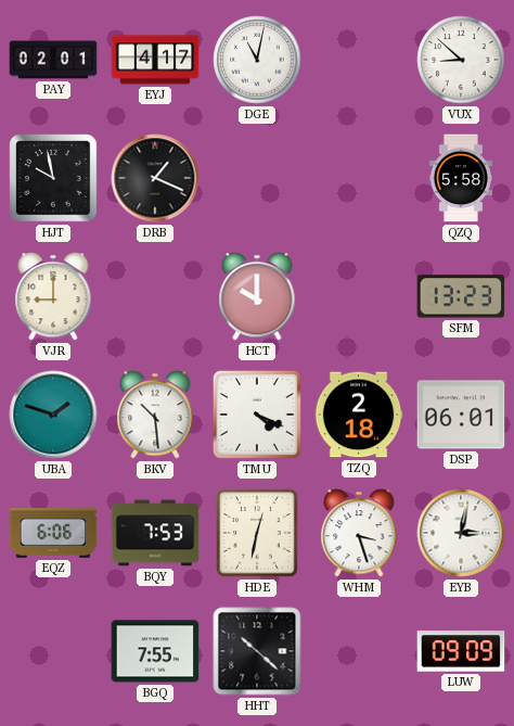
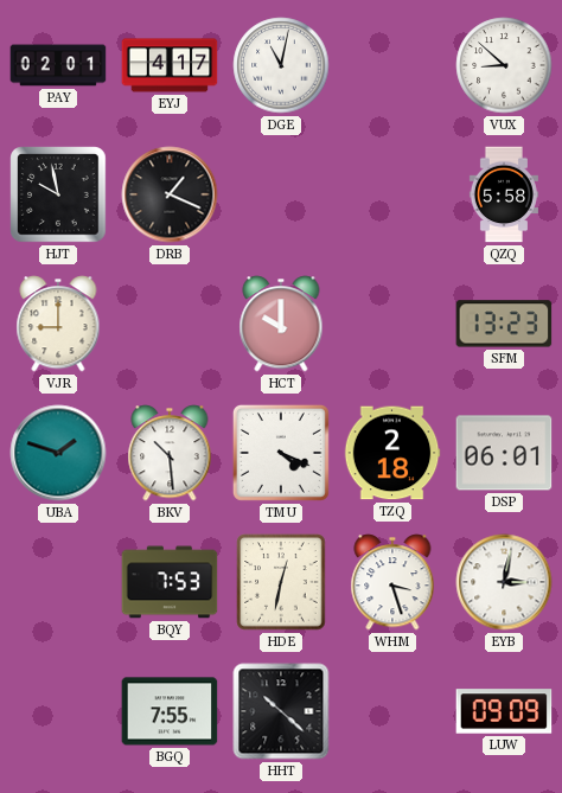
EQZ: 6:06 -> none
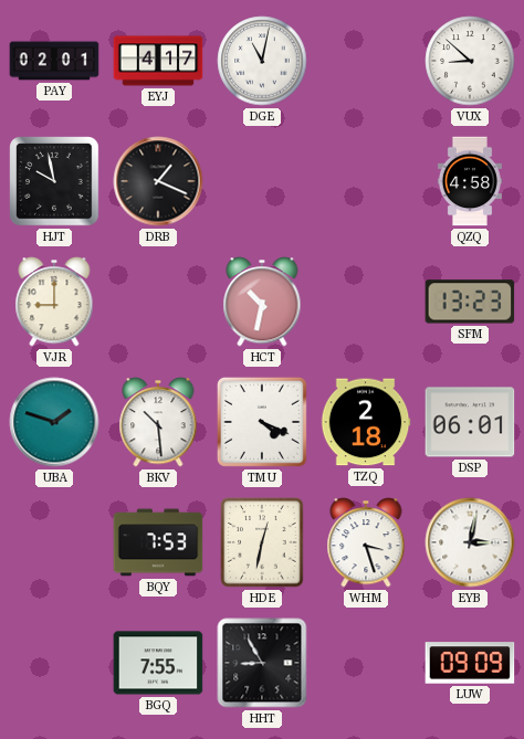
QZQ: 5:58 -> 4:58
HCT: 10:00 -> 10:32
HHT: 10:22 -> 8:55
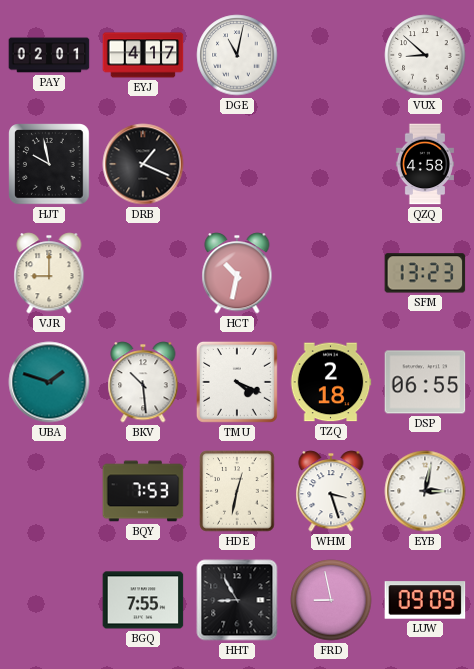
DSP: 06:01 -> 06:55
FRD: none -> 8:58
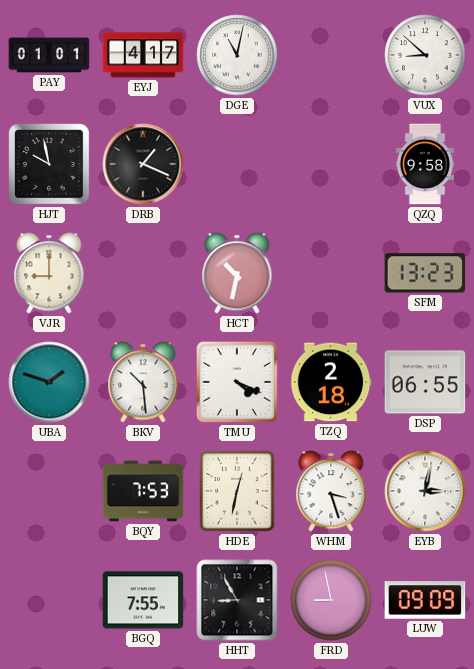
PAY: 02:01 -> 01:01
QZQ: 4:58 -> 9:58
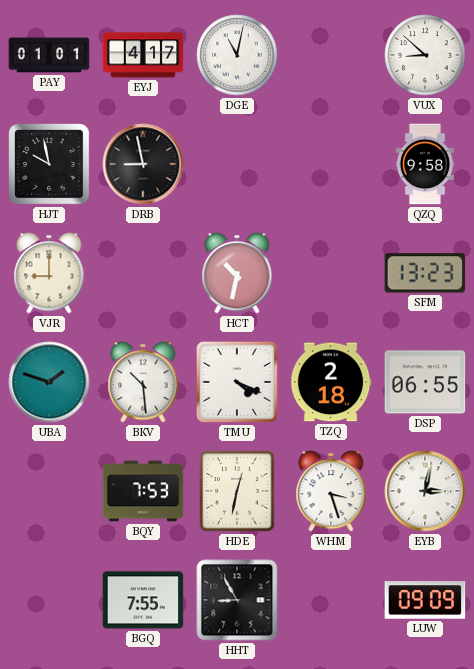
DRB: 1:19 -> 8:58
FRD: 8:58 -> none
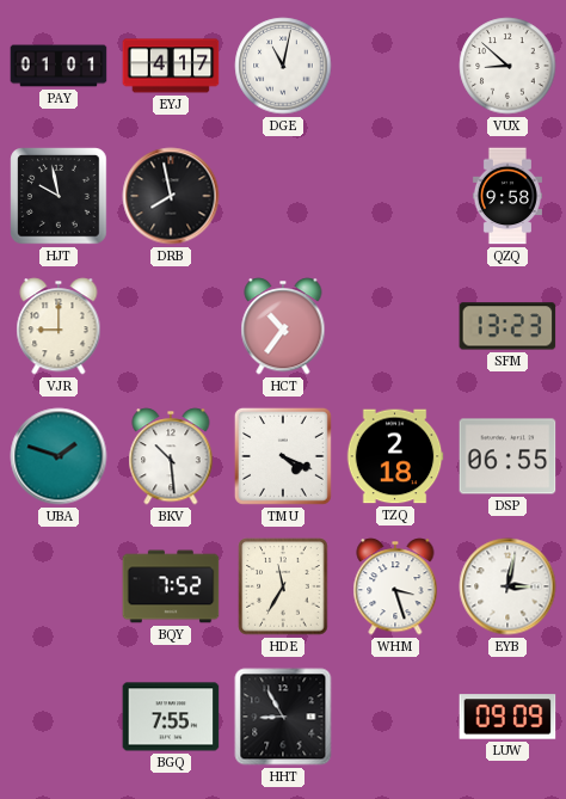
DRB: 8:58 -> 7:58
HCT: 10:32 -> 10:36
BQY: 7:53 -> 7:52
HDE: 12:32 -> 11:35
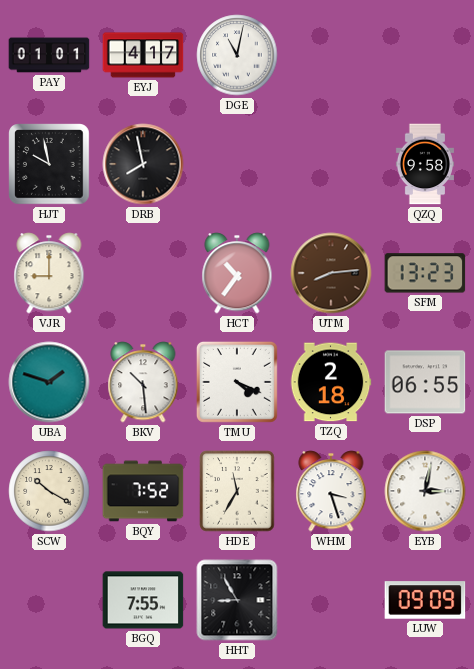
VUX: 8:52 -> none
UTM: none -> 8:14
SCW: none -> 10:20
